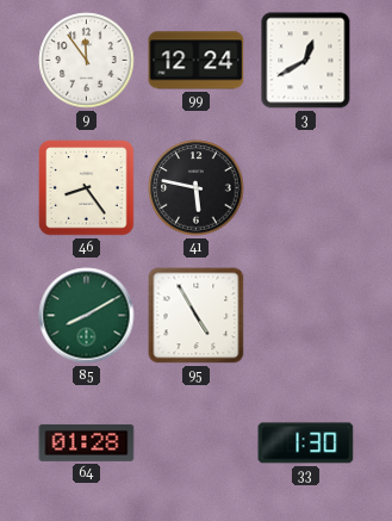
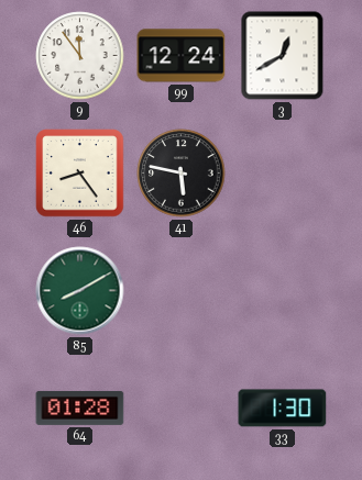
95: 4:55 -> none
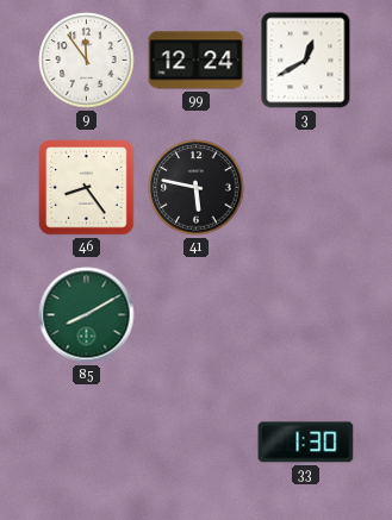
64: 01:28 -> none
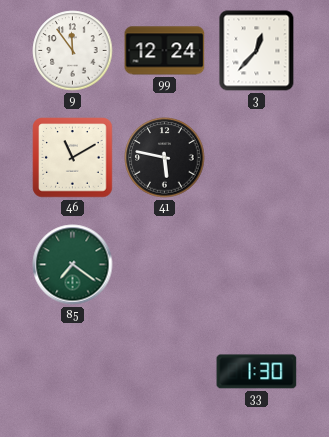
3: 12:40 -> 12:37
46: 8:24 -> 11:10
85: 8:10 -> 7:21
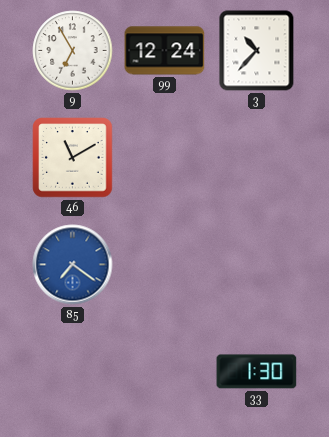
9: 11:54 -> 6:55
3: 12:37 -> 10:37
41: 5:47 -> none
85 dial: green -> blue
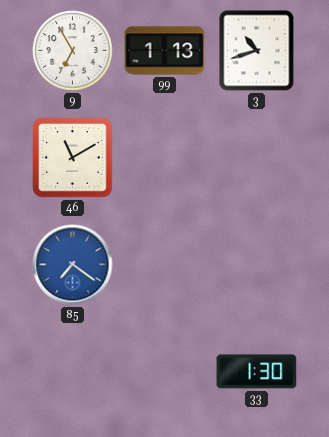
99: 12:24 -> 1:13
3: 10:37 -> 10:42
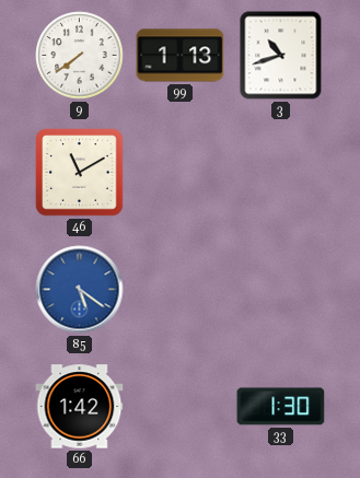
9: 6:55 -> 7:39
85: 7:21 -> 5:21
66: none -> 1:42
